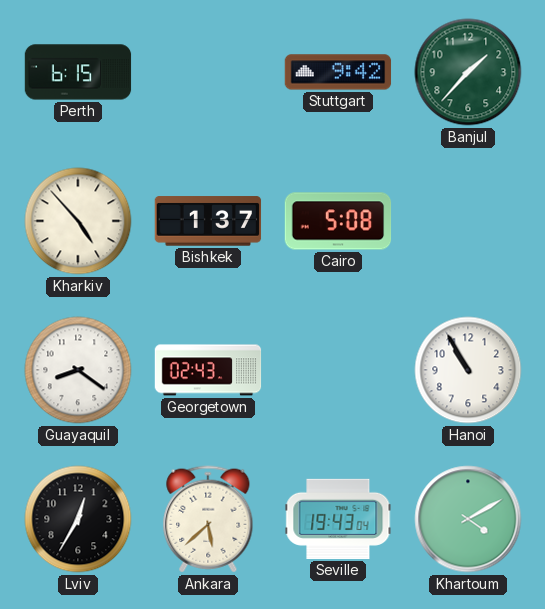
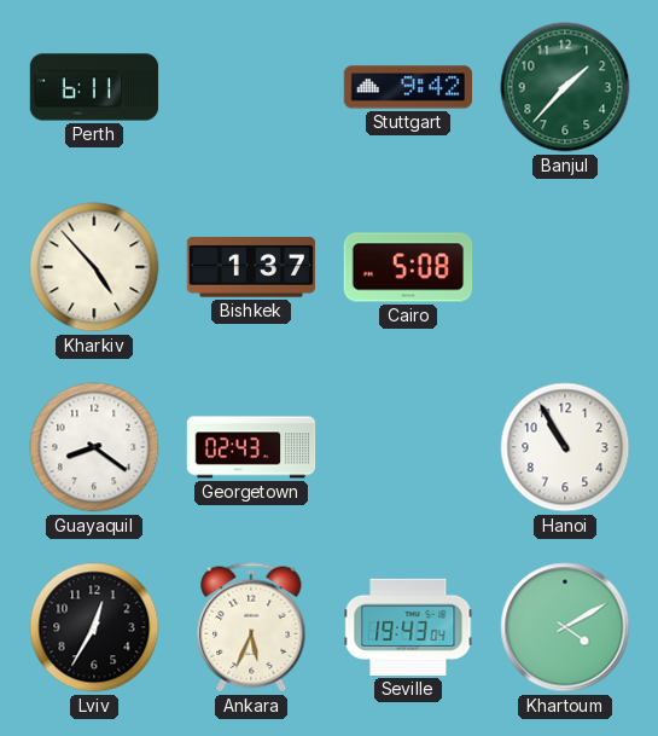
Perth: 6:15 -> 6:11
Ankara: 5:38 -> 5:34
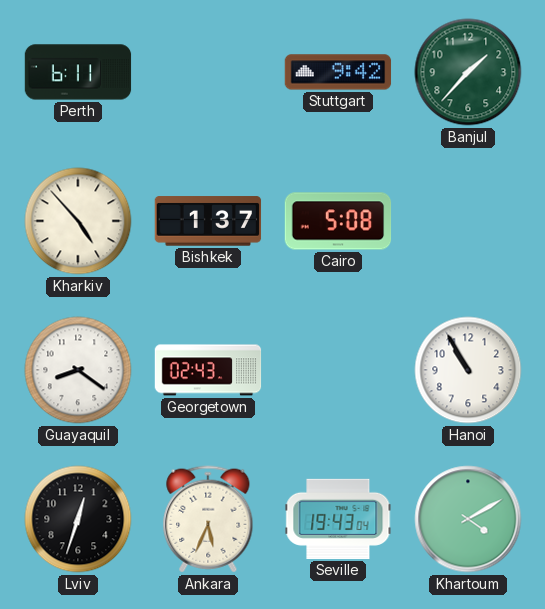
Lviv: 12:35 -> 12:33
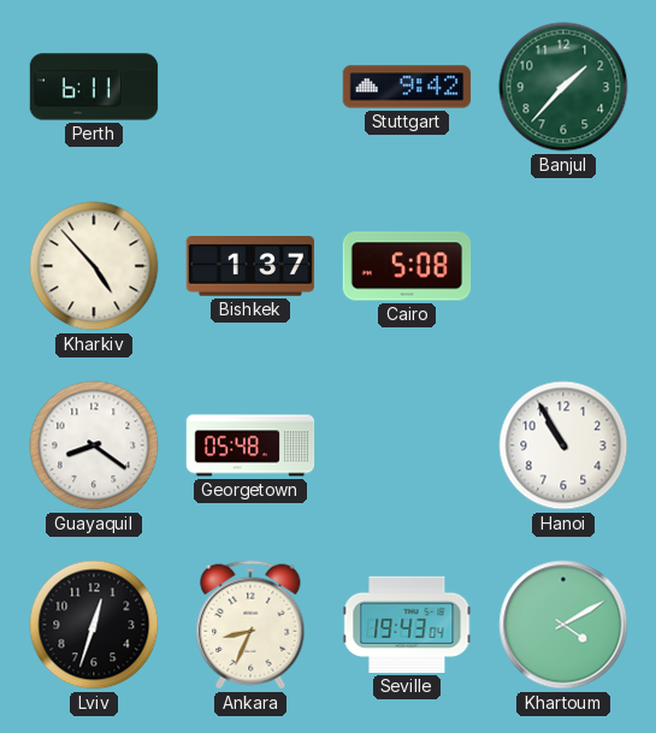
Georgetown: 02:43 -> 05:48
Ankara: 5:34 -> 8:34
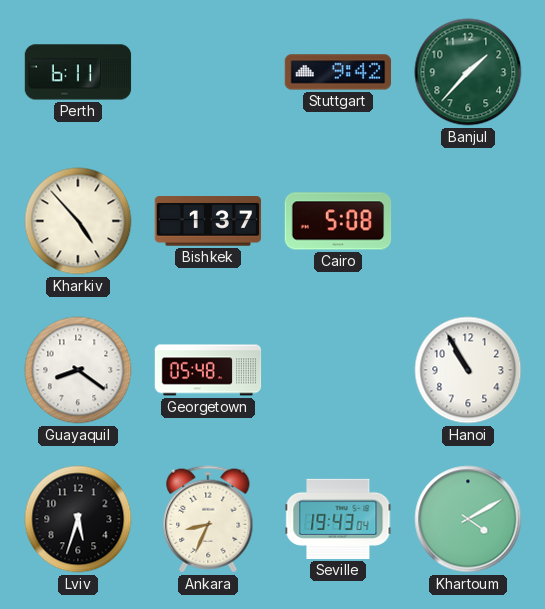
Lviv: 12:33 -> 5:33
